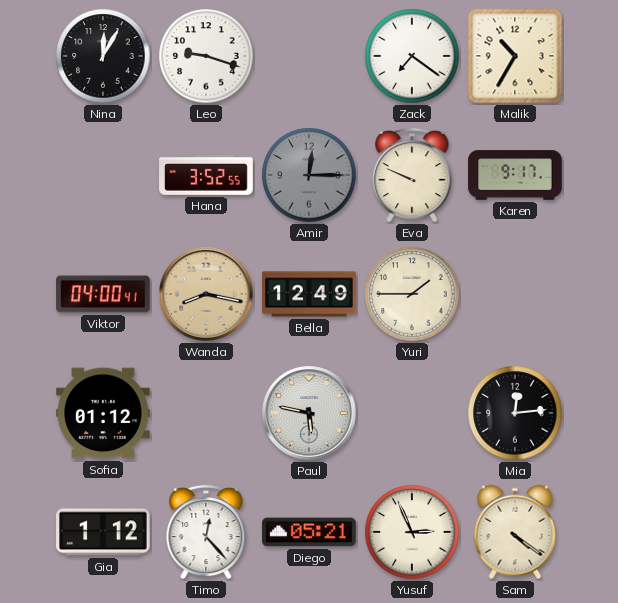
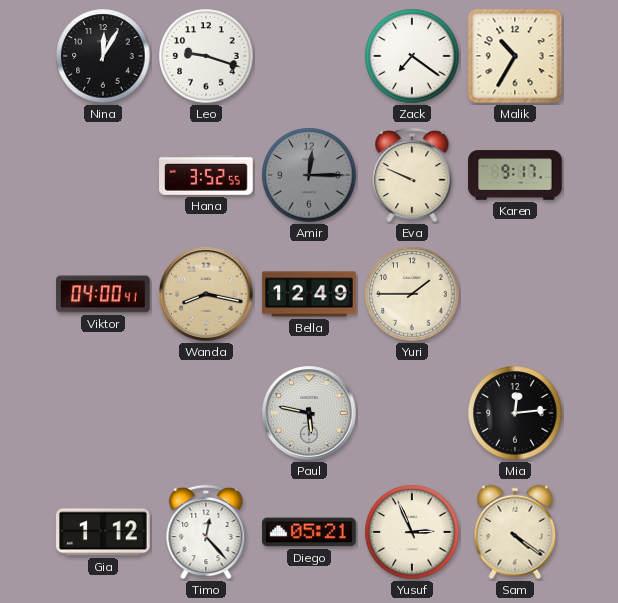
Sofia: 01:12 -> none
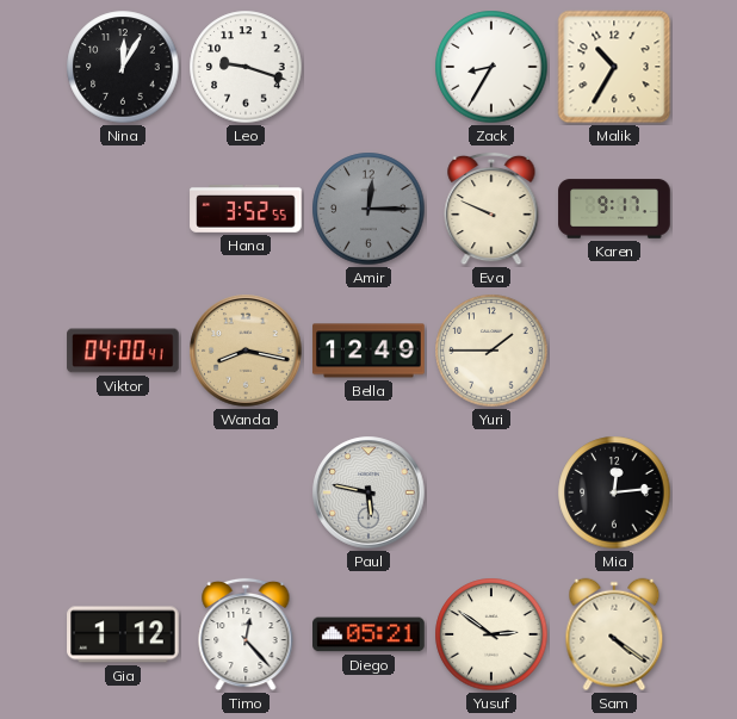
Zack: 7:21 -> 8:35
Yusuf: 2:56 -> 2:51
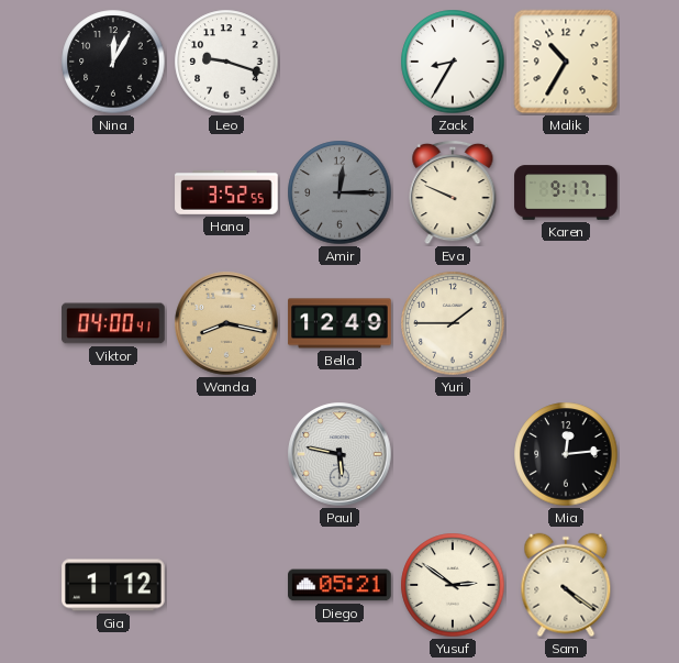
Timo: 12:23 -> none
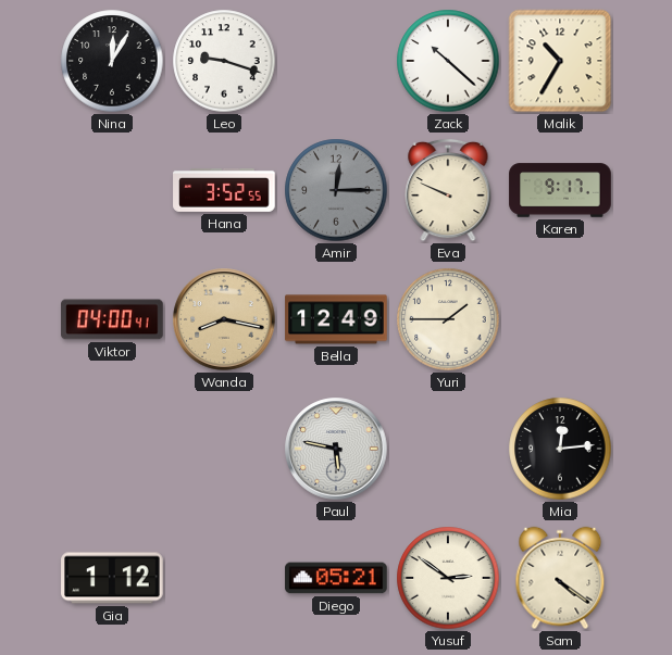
Zack: 8:35 -> 10:22
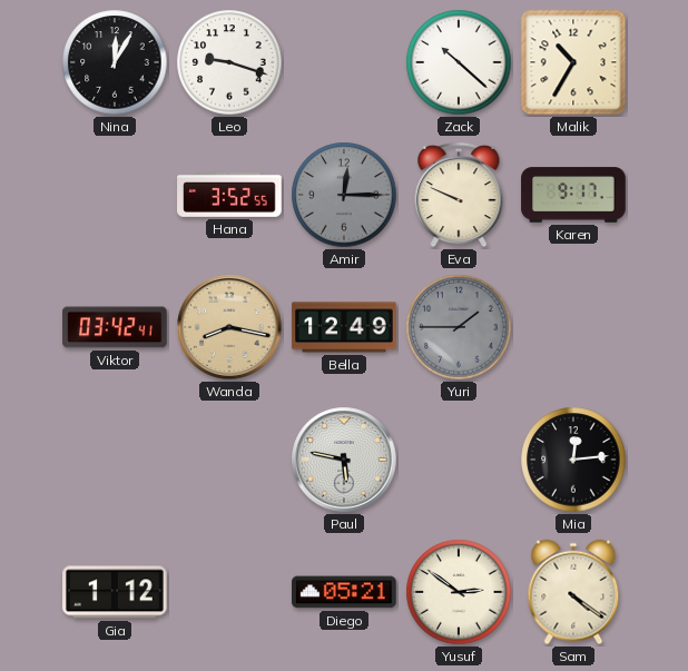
Viktor: 04:00 -> 03:42
Yuri dial: cream -> grey
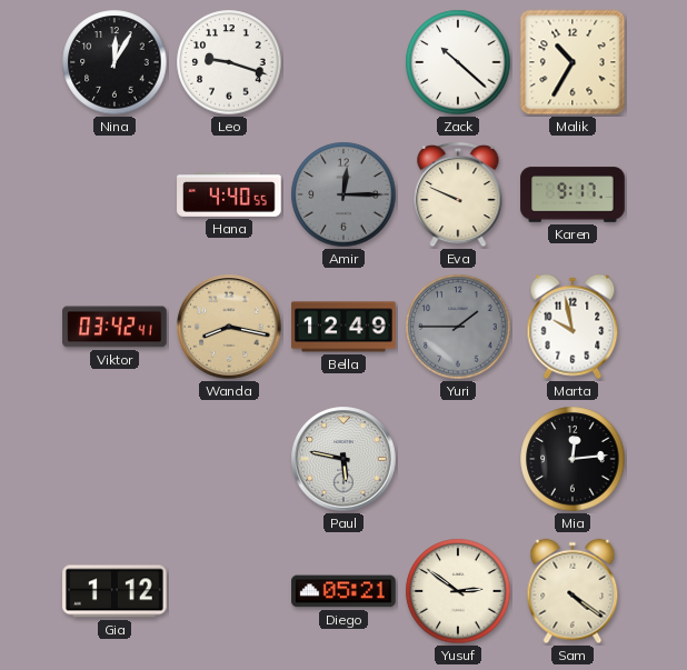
Hana: 3:52 -> 4:40
Marta: none -> 9:58
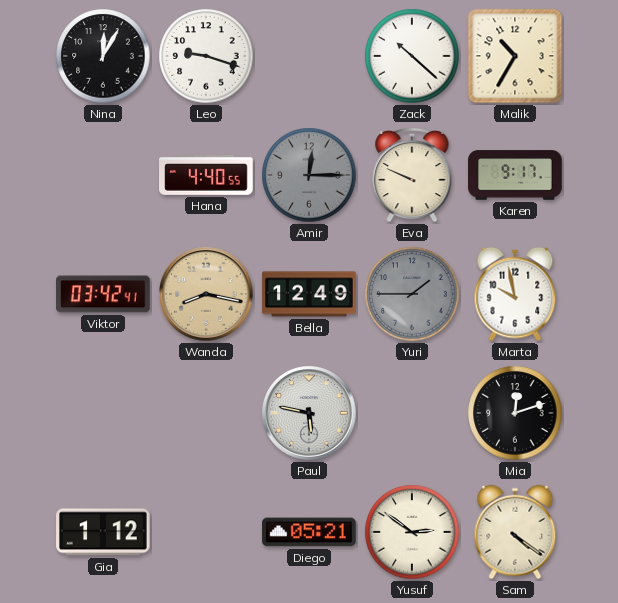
Mia: 12:14 -> 12:12
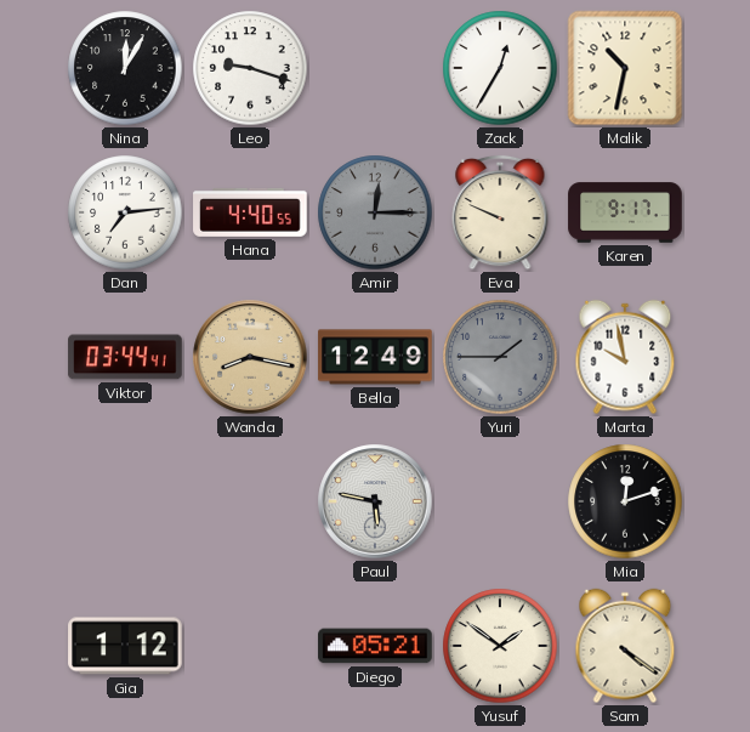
Zack: 10:22 -> 12:35
Malik: 10:35 -> 10:32
Dan: none -> 7:14
Viktor: 03:42 -> 03:44
Yusuf: 2:51 -> 1:51
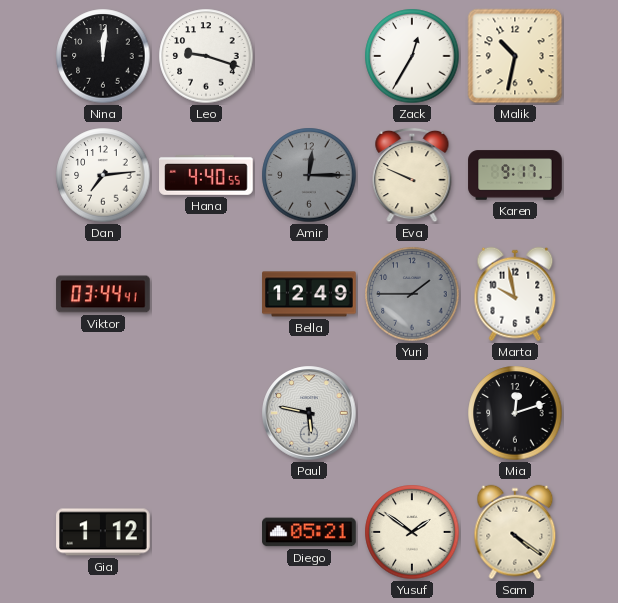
Nina: 12:05 -> 12:01
Wanda: 8:17 -> none
